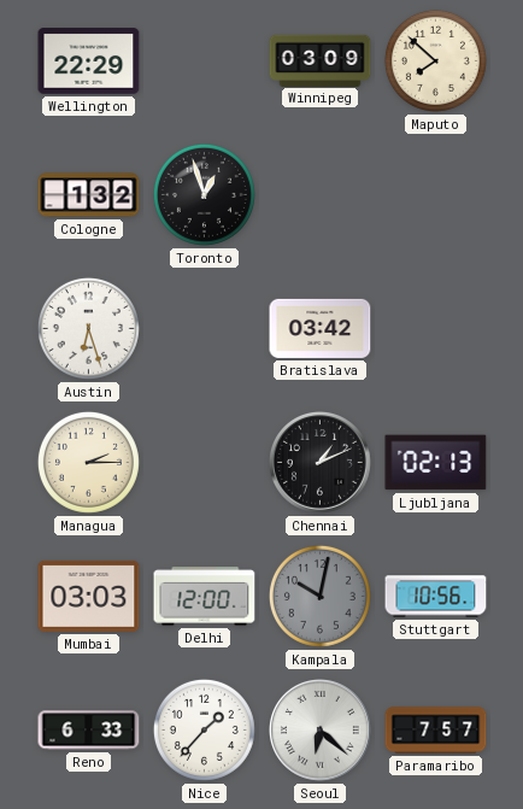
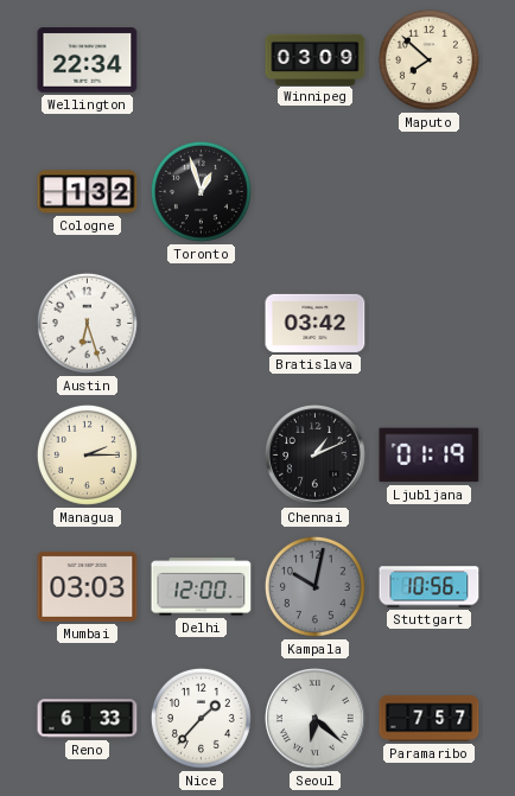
Wellington: 22:29 -> 22:34
Ljubljana: 02:13 -> 01:19
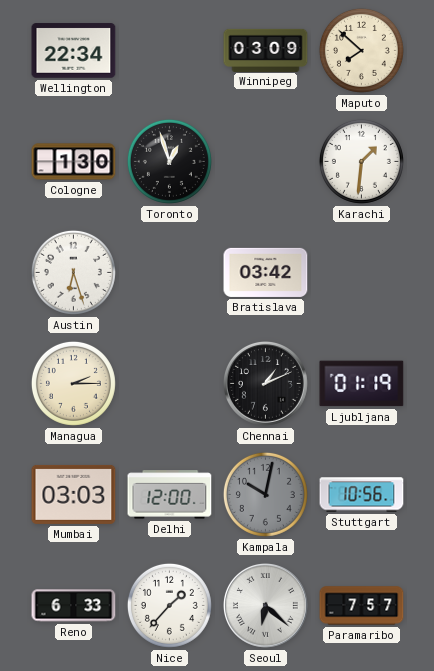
Cologne: 1:32 -> 1:30
Karachi: none -> 1:31
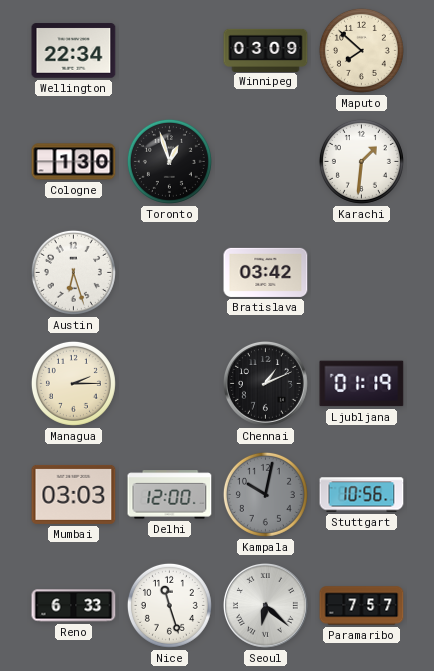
Nice: 1:37 -> 11:27
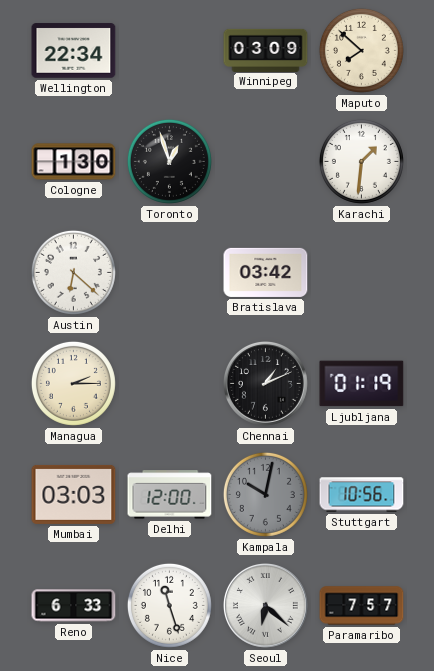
Austin: 6:27 -> 6:22
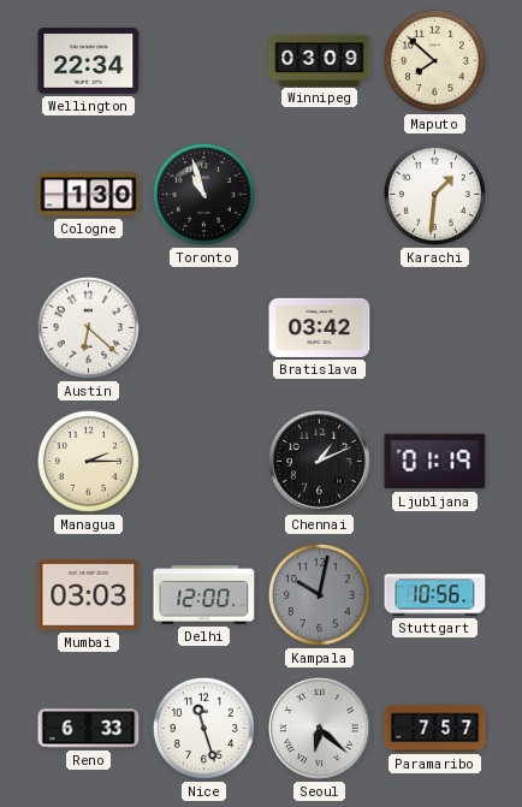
Toronto: 12:57 -> 10:57
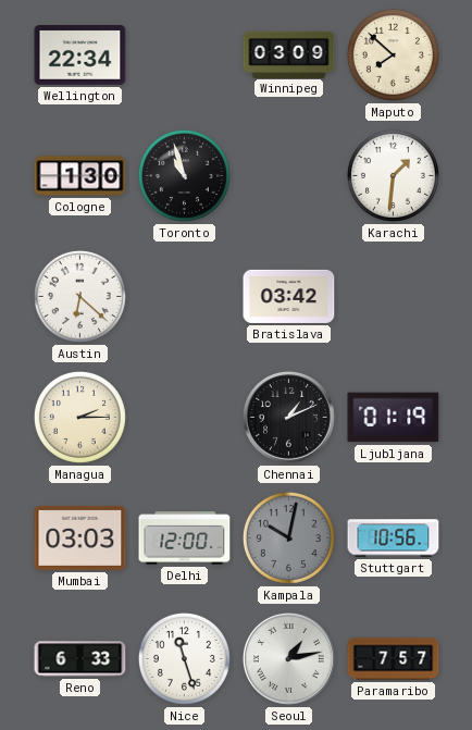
Seoul: 6:22 -> 1:13
